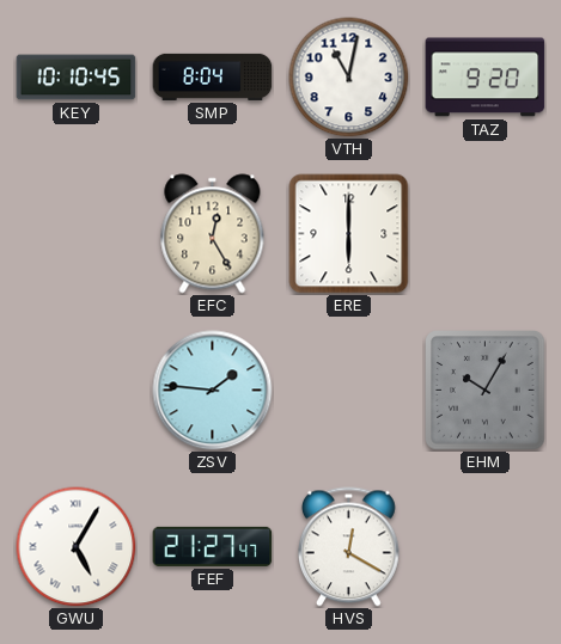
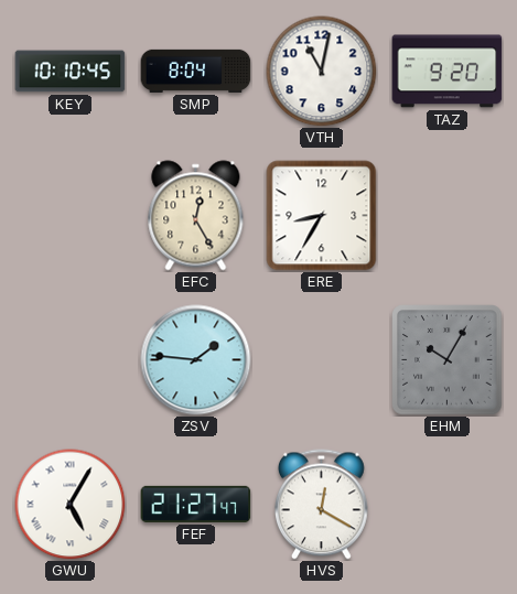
ERE: 6:00 -> 8:35
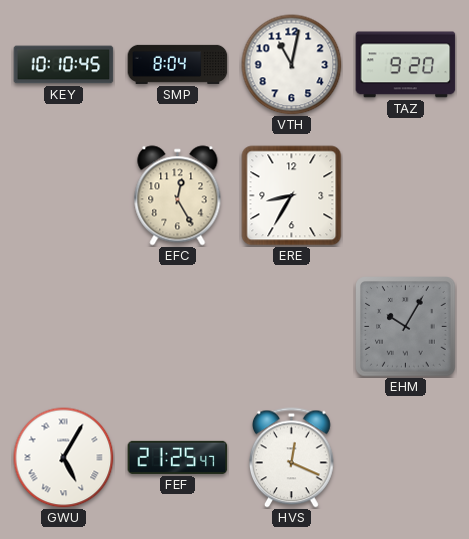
ZSV: 1:46 -> none
FEF: 21:27 -> 21:25
HVS: 12:20 -> 12:19
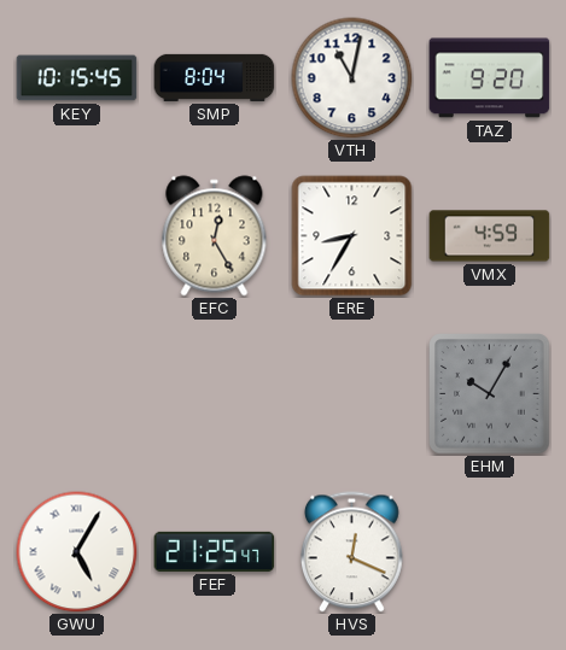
KEY: 10:10 -> 10:15
VMX: none -> 4:59
